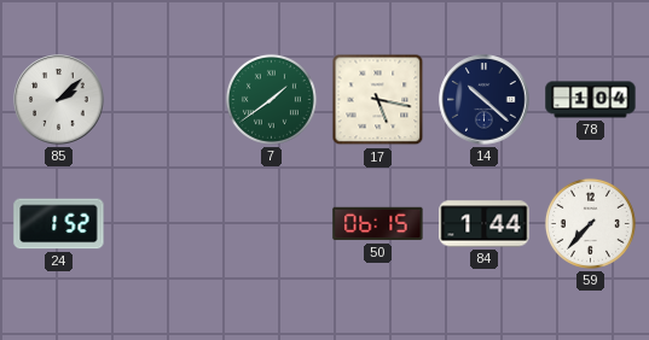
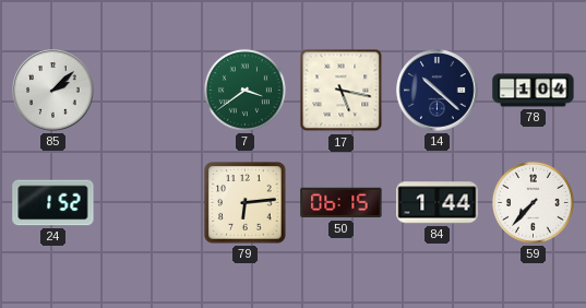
7: 1:39 -> 3:39
79: none -> 6:14
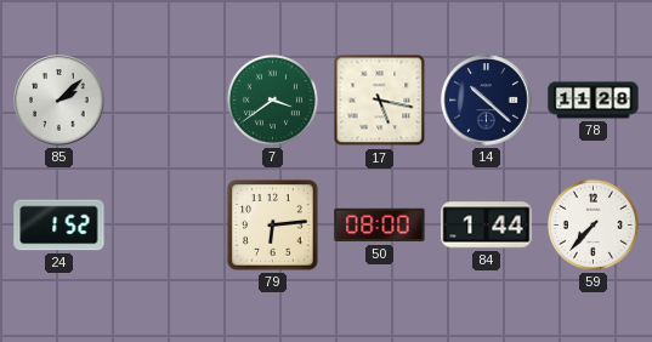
78: 1:04 -> 11:28
50: 06:15 -> 08:00
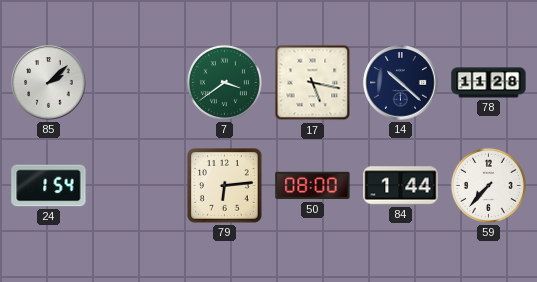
24: 1:52 -> 1:54
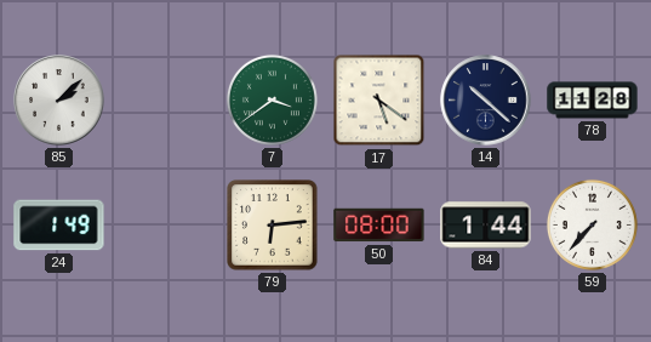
17: 5:17 -> 5:21
24: 1:54 -> 1:49
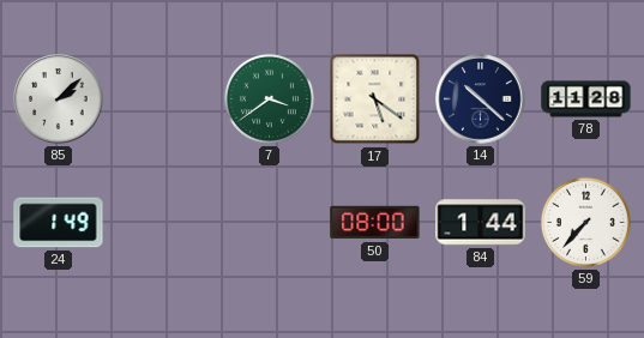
79: 6:14 -> none
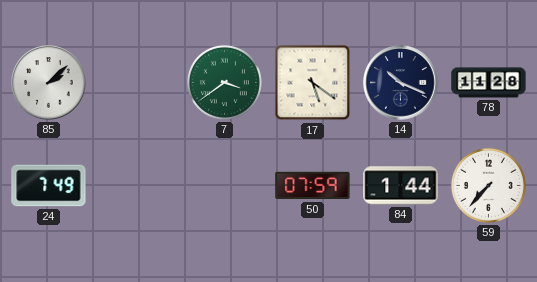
14: 10:22 -> 10:19
24: 1:49 -> 7:49
50: 08:00 -> 07:59
